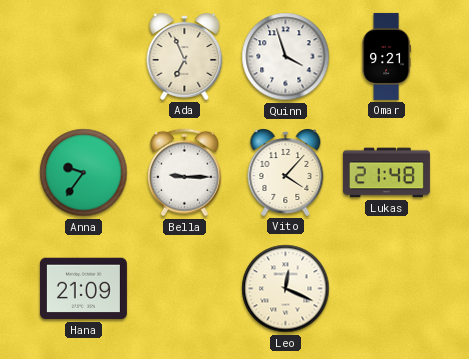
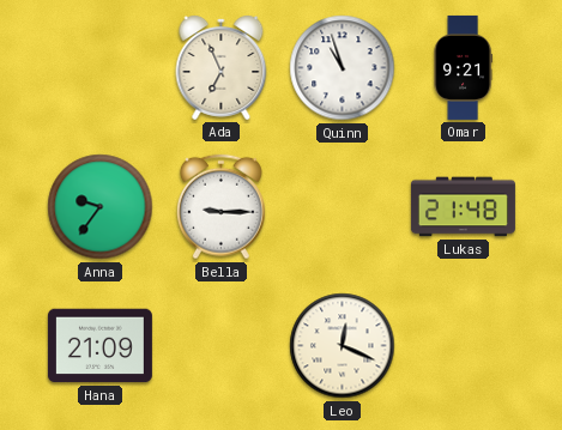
Quinn: 3:57 -> 10:57
Vito: 4:07 -> none
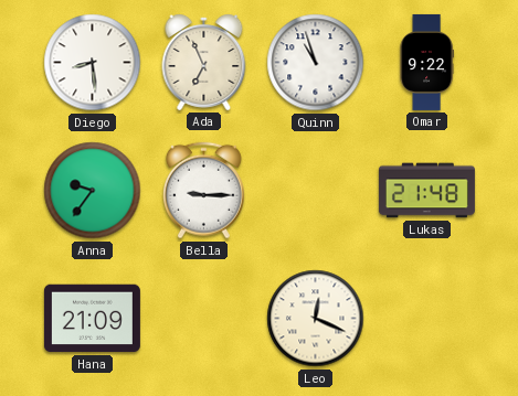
Diego: none -> 8:29
Omar: 9:21 -> 9:22
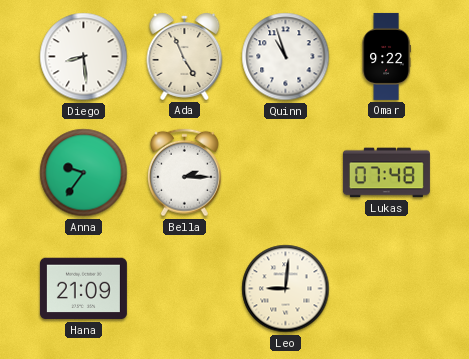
Ada: 6:56 -> 4:56
Bella: 9:15 -> 2:15
Lukas: 21:48 -> 07:48
Leo: 12:19 -> 9:01
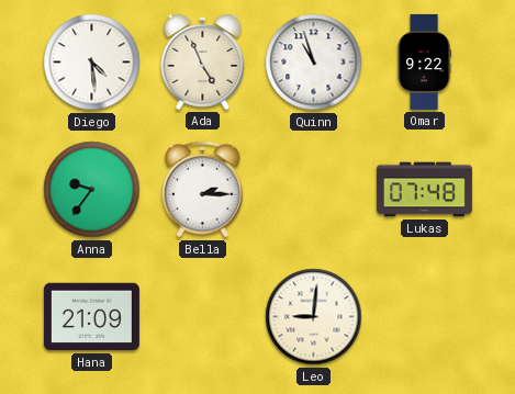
Diego: 8:29 -> 4:29
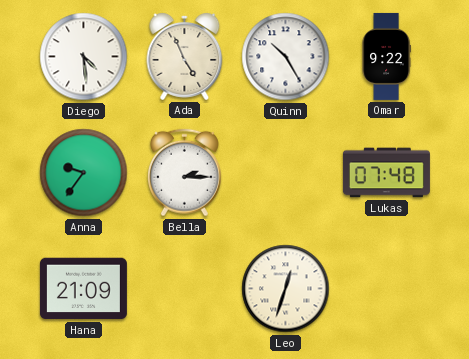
Quinn: 10:57 -> 10:25
Leo: 9:01 -> 12:33
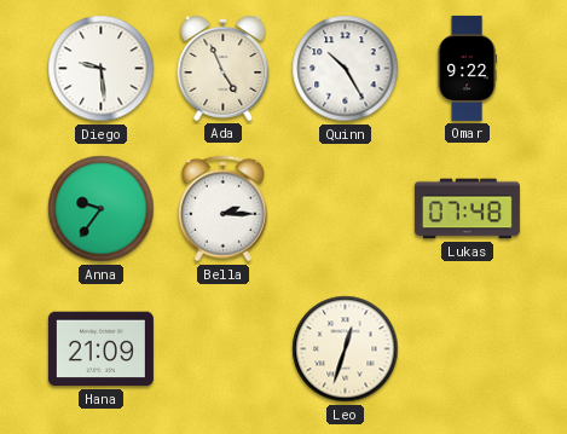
Diego: 4:29 -> 9:29
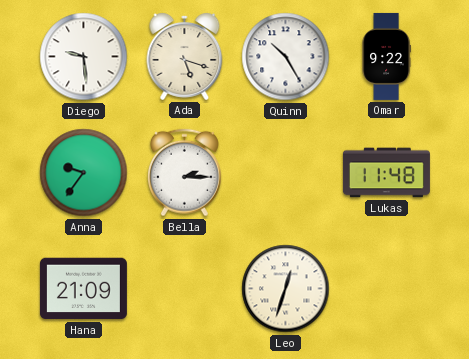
Ada: 4:56 -> 5:18
Lukas: 07:48 -> 11:48
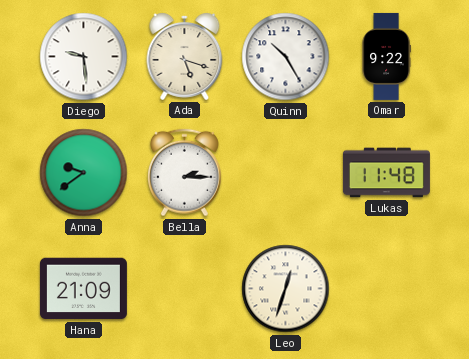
Anna: 9:36 -> 9:39
